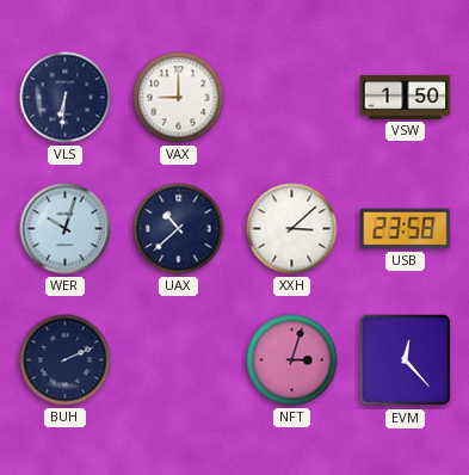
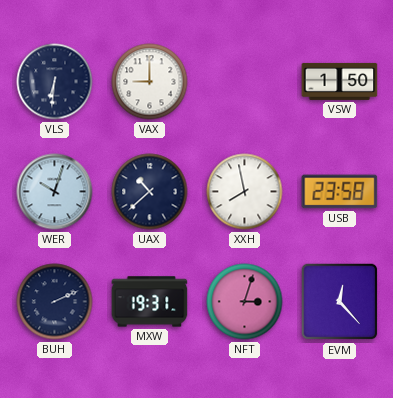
XXH: 3:08 -> 7:58
MXW: none -> 19:31
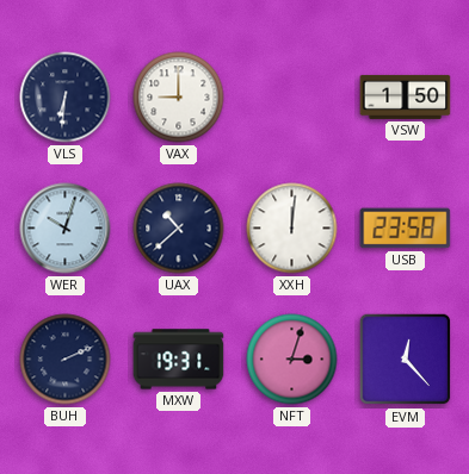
XXH: 7:58 -> 12:01
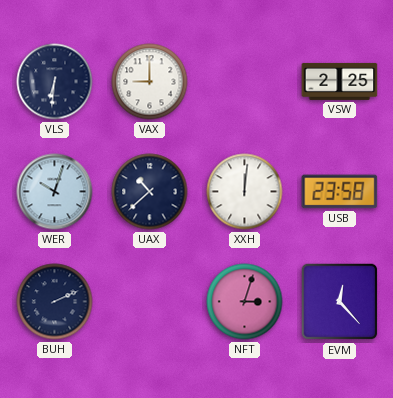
VSW: 1:50 -> 2:25
MXW: 19:31 -> none
